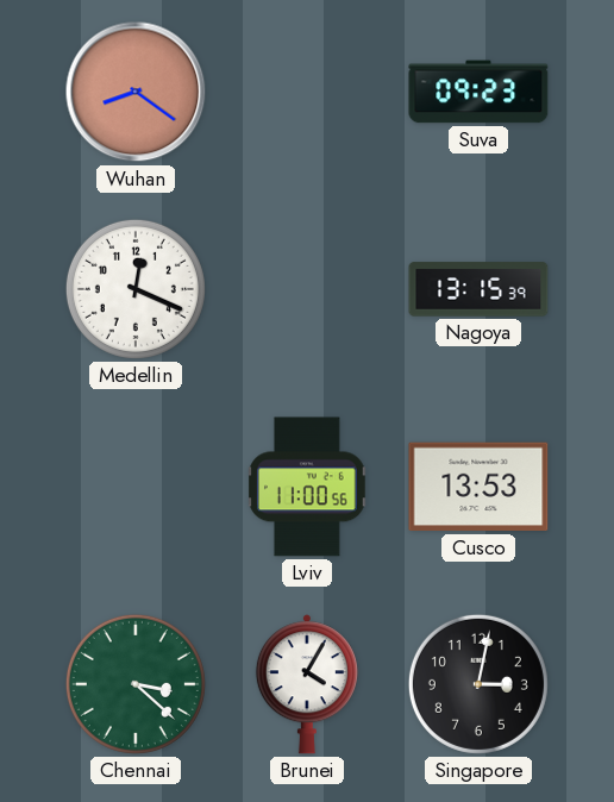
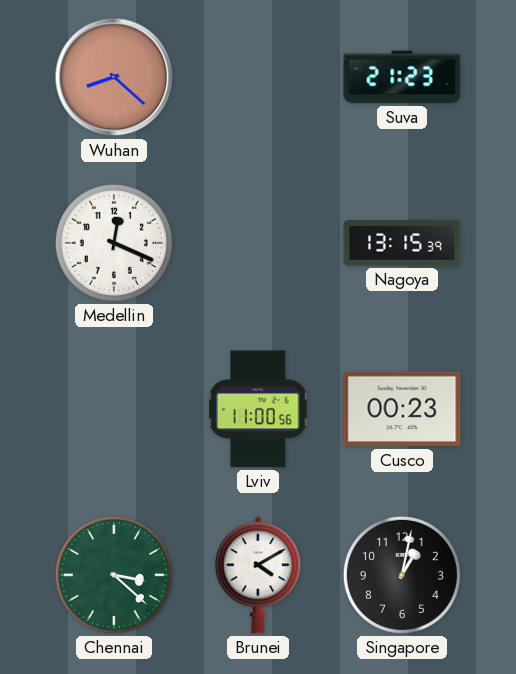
Wuhan: 8:21 -> 8:22
Suva: 09:23 -> 21:23
Cusco: 13:53 -> 00:23
Brunei: 4:05 -> 4:10
Singapore: 3:02 -> 1:02
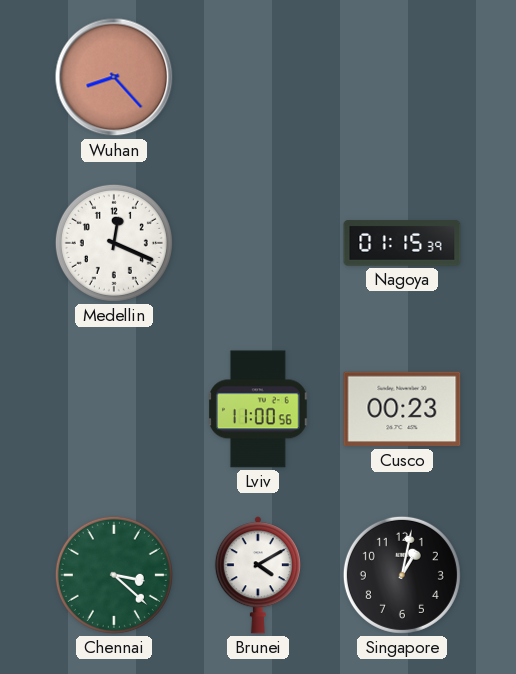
Wuhan: 8:22 -> 8:23
Suva: 21:23 -> none
Nagoya: 13:15 -> 01:15
